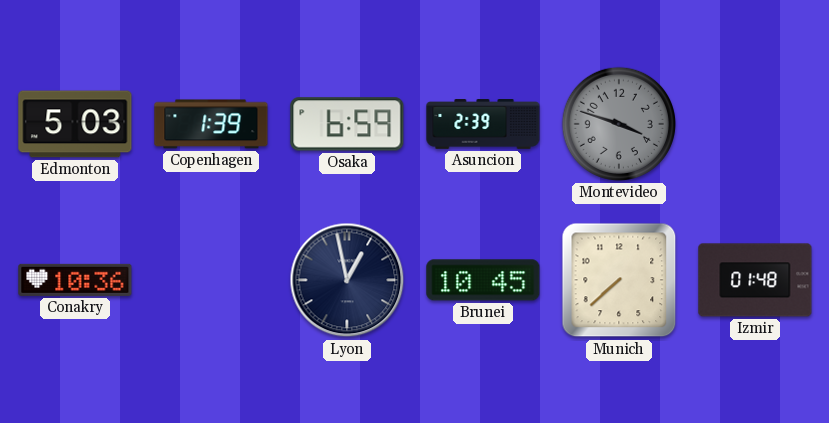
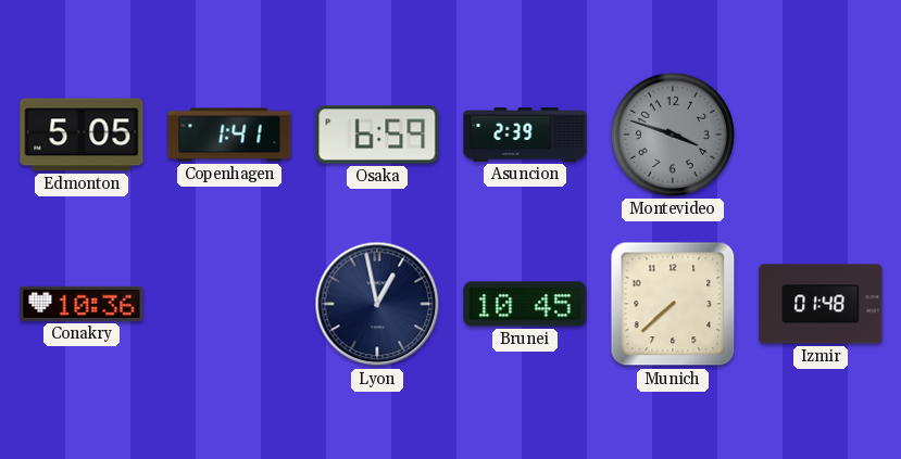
Edmonton: 5:03 -> 5:05
Copenhagen: 1:39 -> 1:41
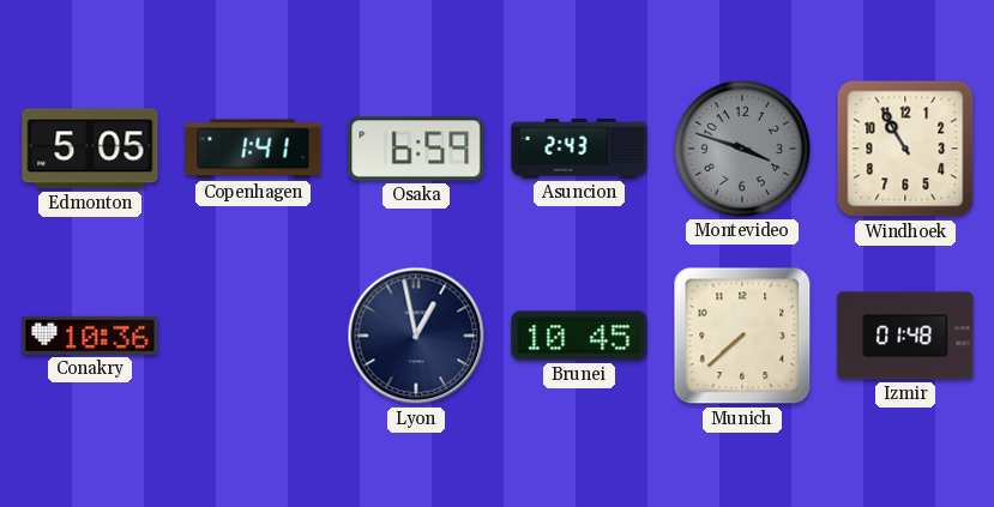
Asuncion: 2:39 -> 2:43
Windhoek: none -> 10:55
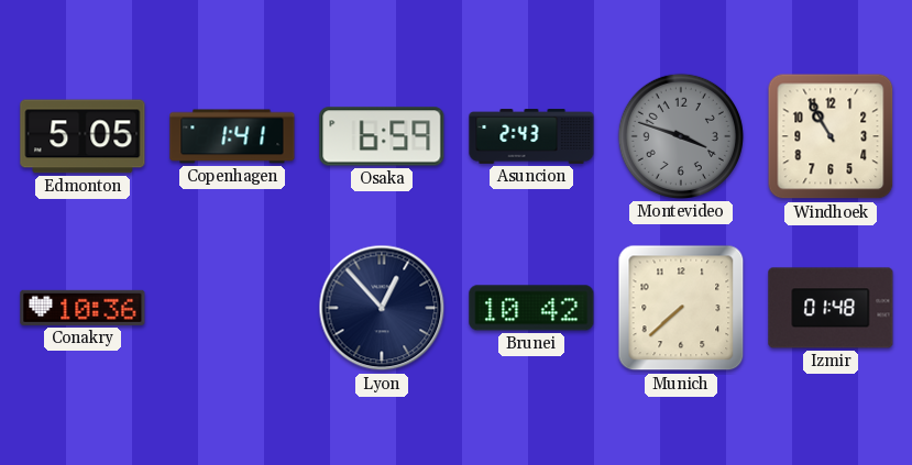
Lyon: 12:58 -> 12:53
Brunei: 10:45 -> 10:42
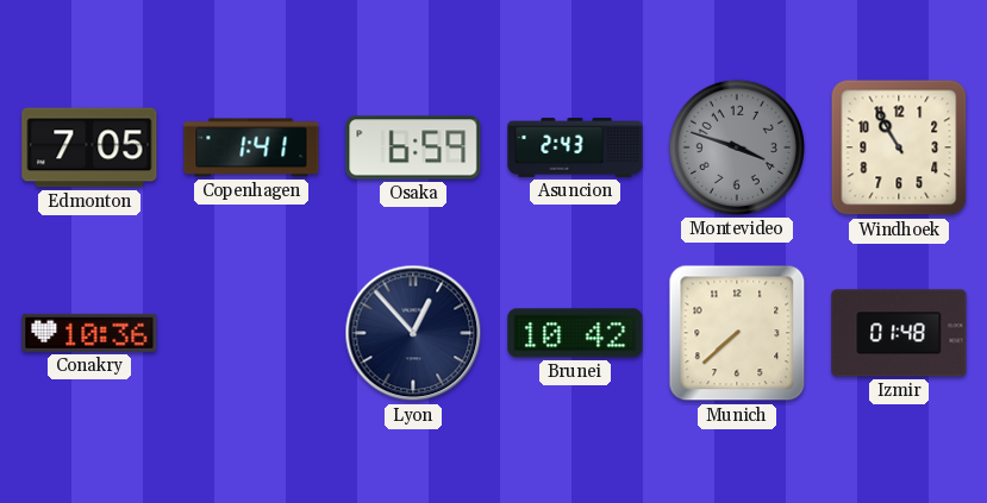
Edmonton: 5:05 -> 7:05
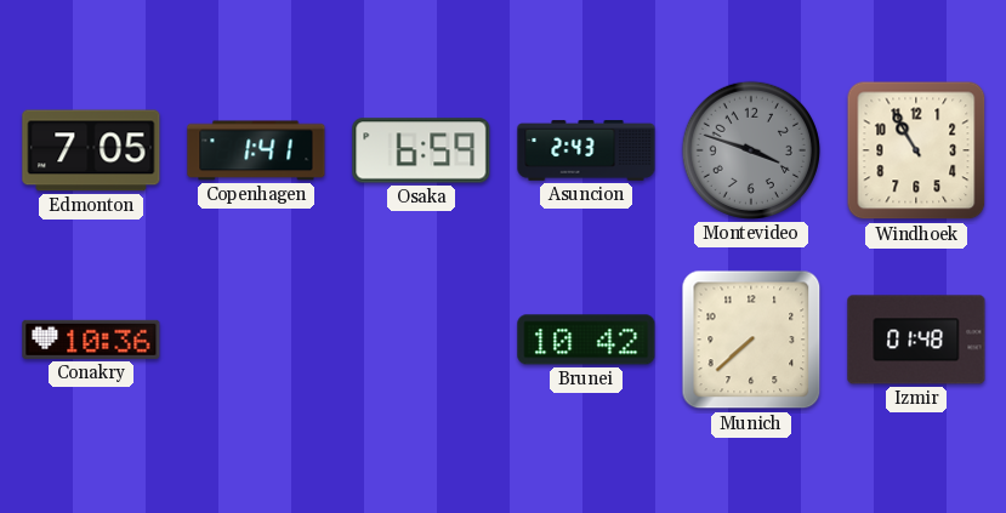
Lyon: 12:53 -> none
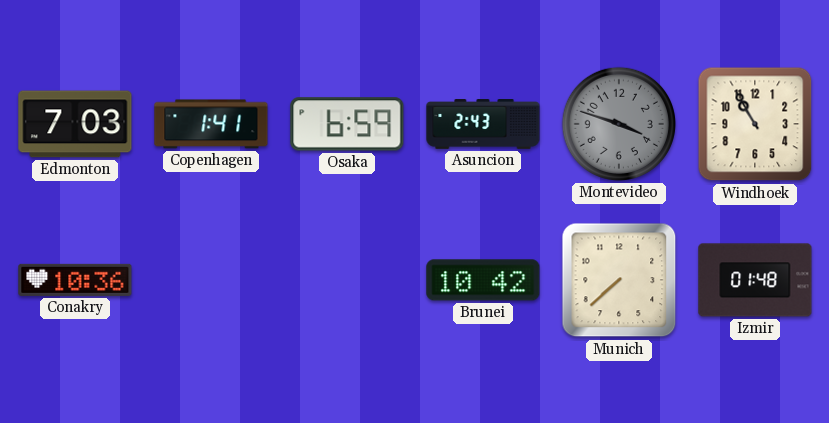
Edmonton: 7:05 -> 7:03
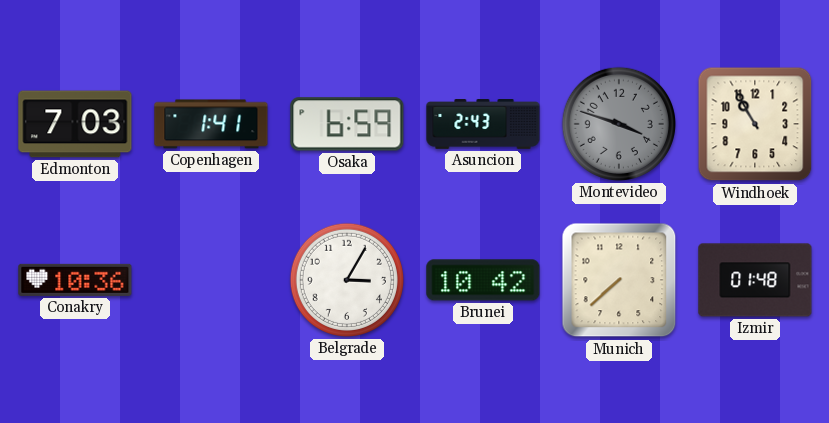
Belgrade: none -> 3:05
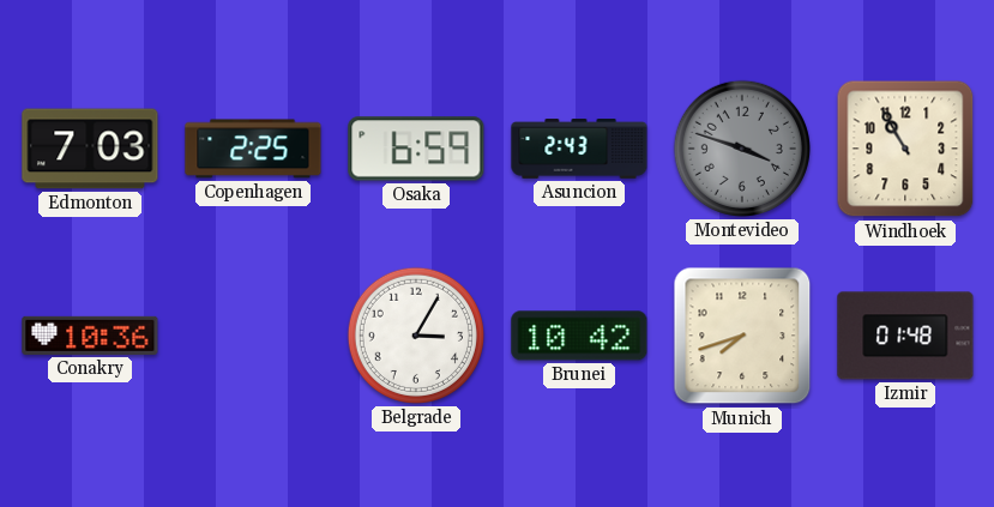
Copenhagen: 1:41 -> 2:25
Munich: 7:38 -> 7:42
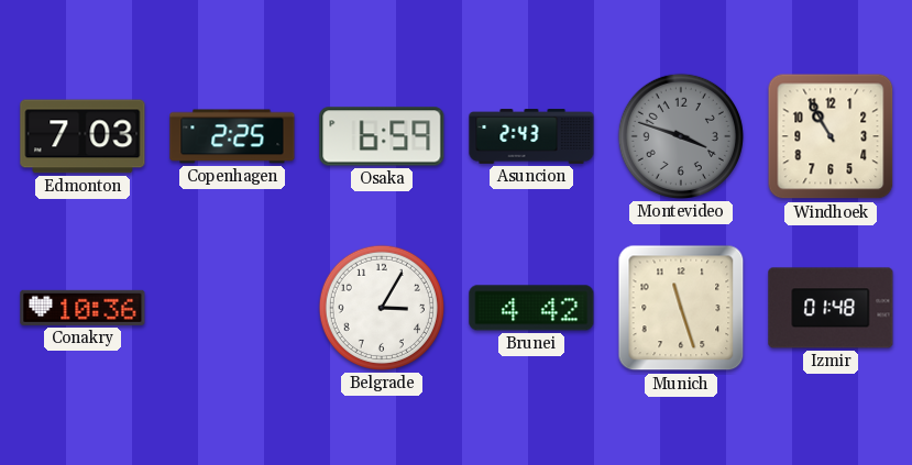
Brunei: 10:42 -> 4:42
Munich: 7:42 -> 11:27
